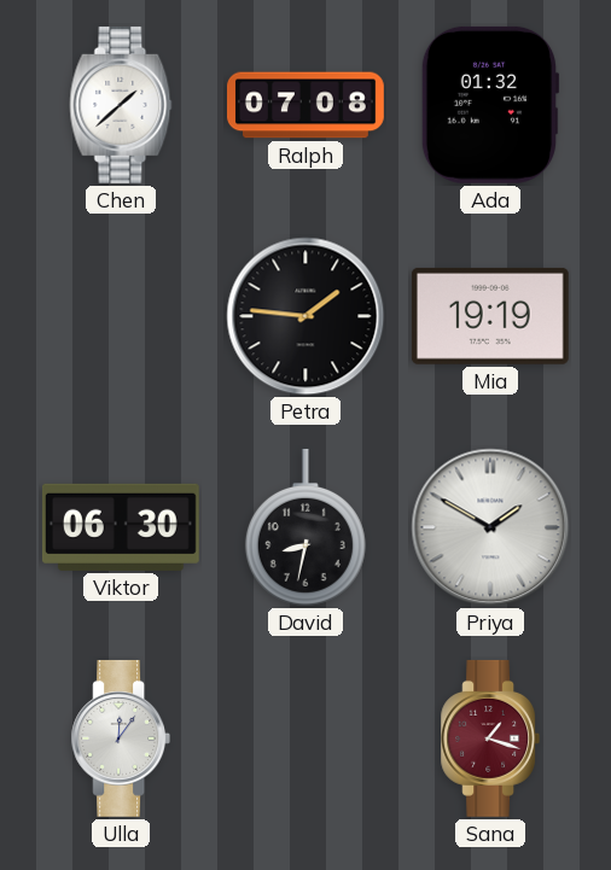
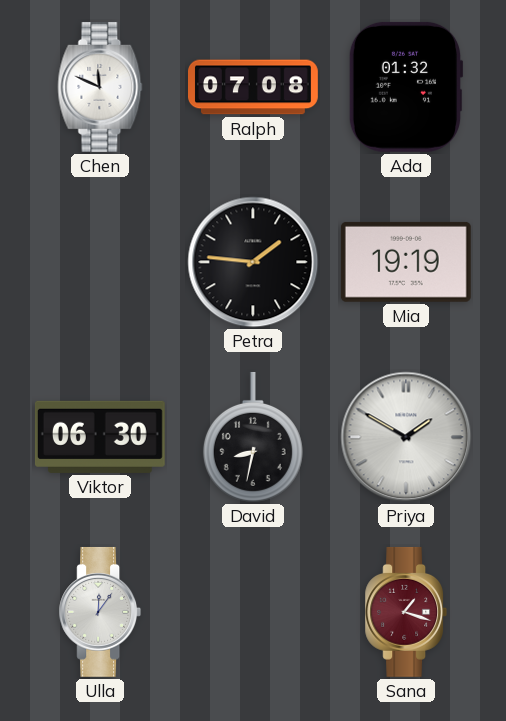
Chen: 1:38 -> 11:49
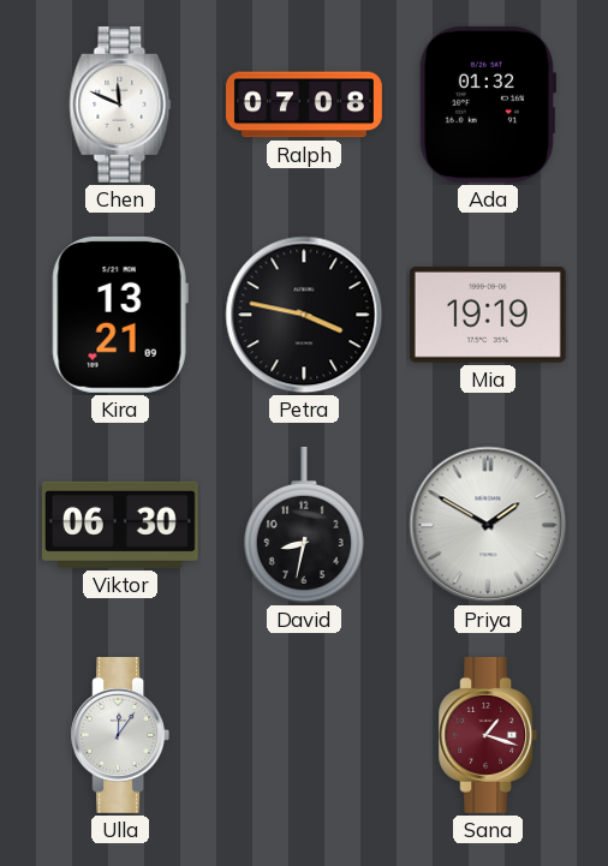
Kira: none -> 13:21
Petra: 1:46 -> 3:47
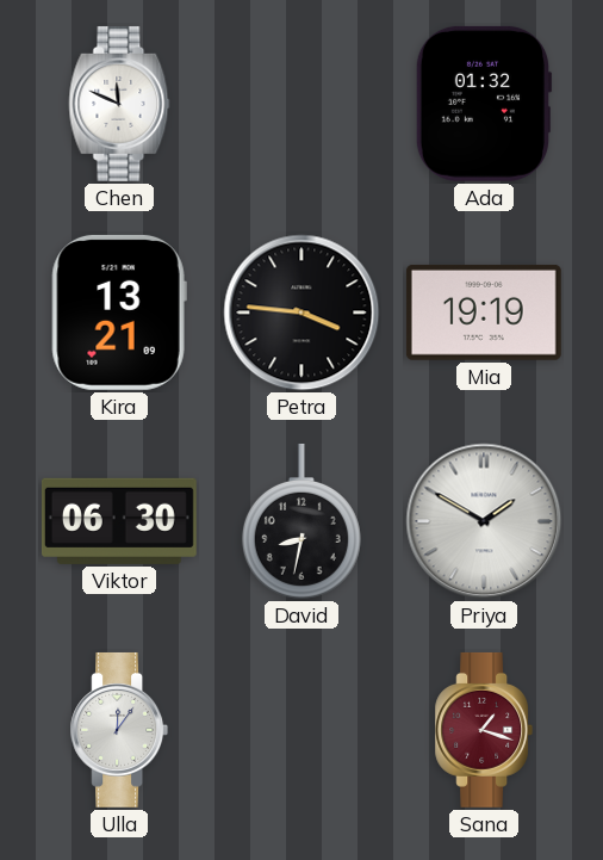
Ralph: 07:08 -> none
Petra: 3:47 -> 3:46
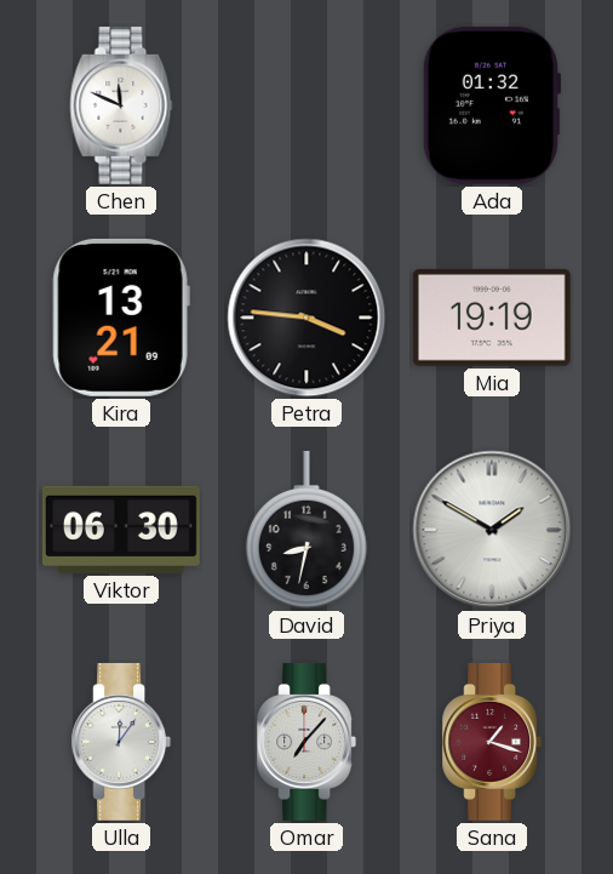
Omar: none -> 7:07
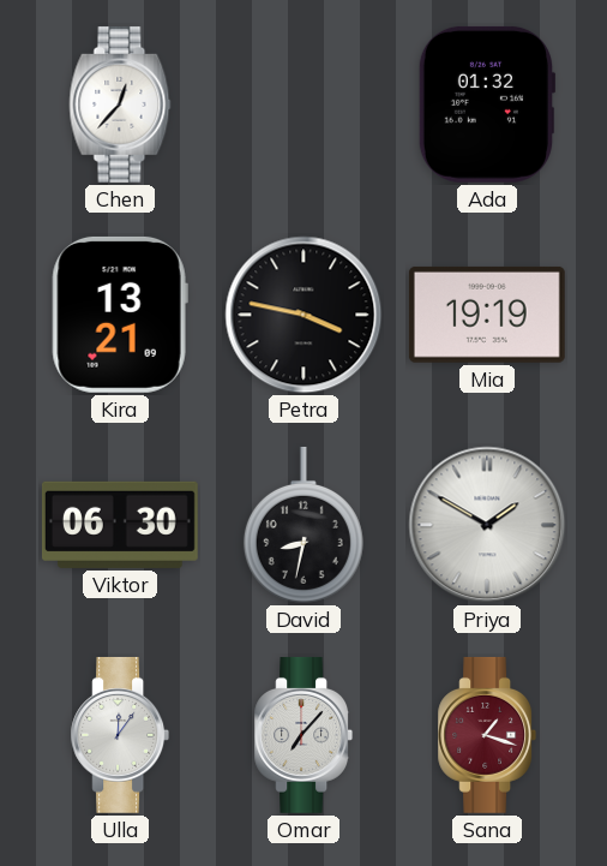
Chen: 11:49 -> 12:37
Petra: 3:46 -> 3:47
